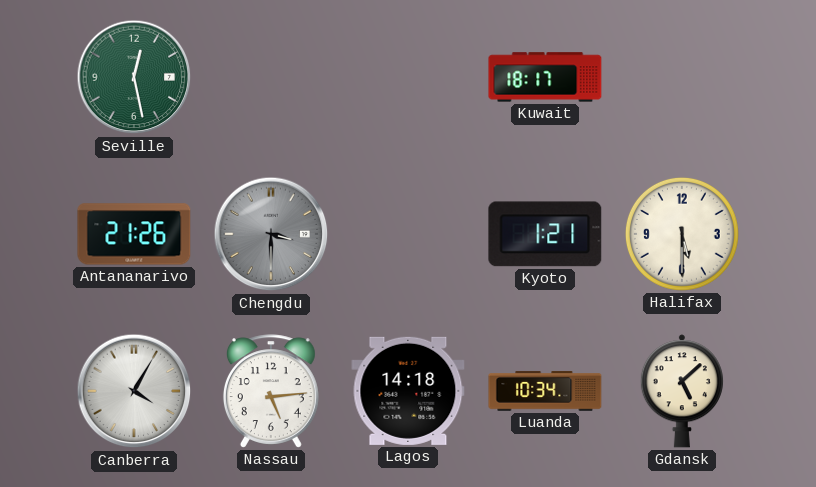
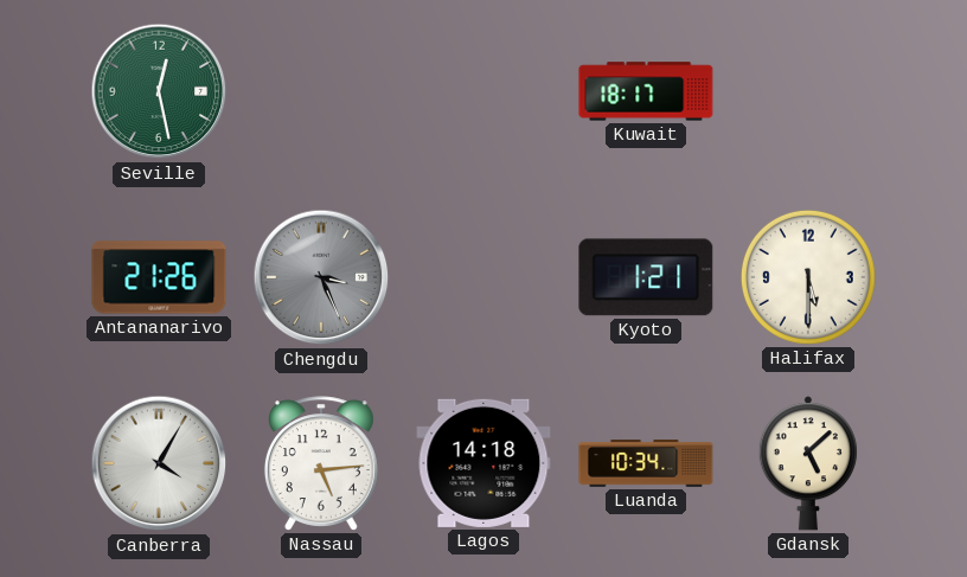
Chengdu: 3:30 -> 3:26
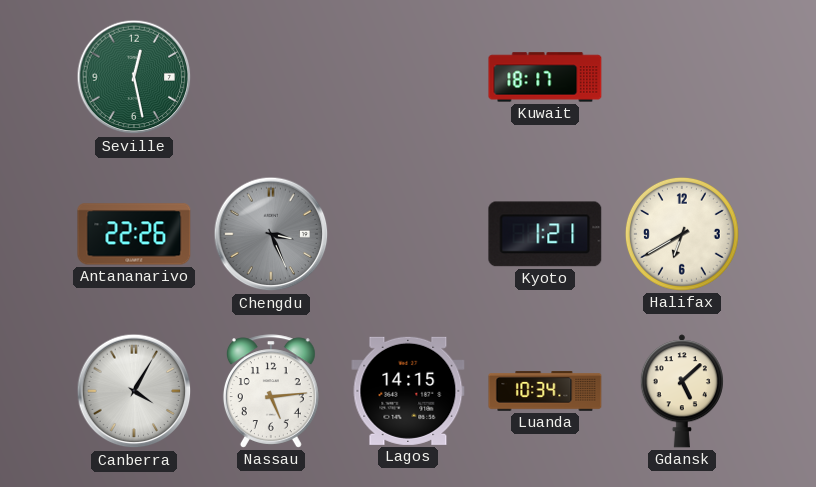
Antananarivo: 21:26 -> 22:26
Halifax: 5:30 -> 6:40
Lagos: 14:18 -> 14:15
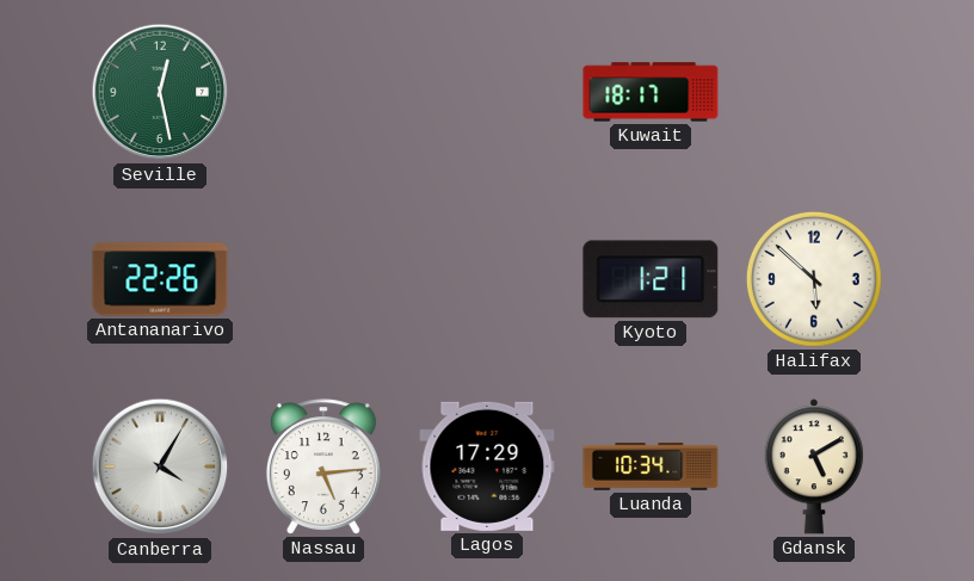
Chengdu: 3:26 -> none
Halifax: 6:40 -> 5:52
Lagos: 14:15 -> 17:29
Gdansk: 5:08 -> 5:10
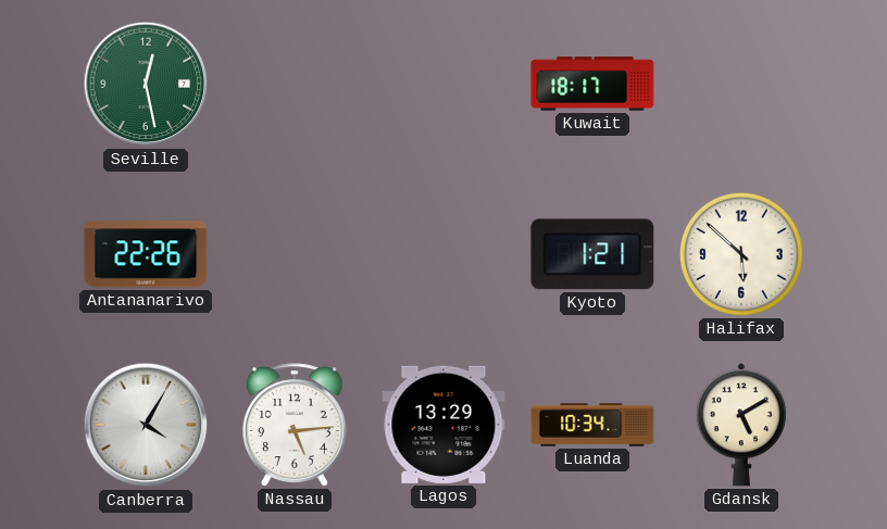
Lagos: 17:29 -> 13:29
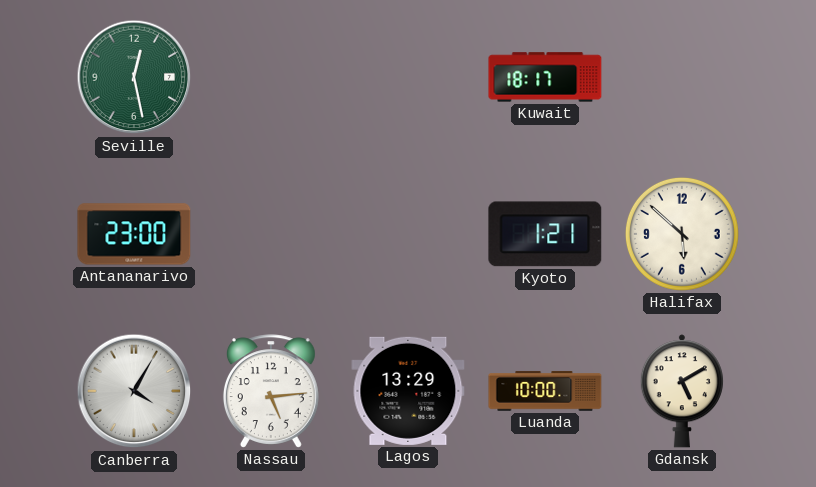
Antananarivo: 22:26 -> 23:00
Luanda: 10:34 -> 10:00
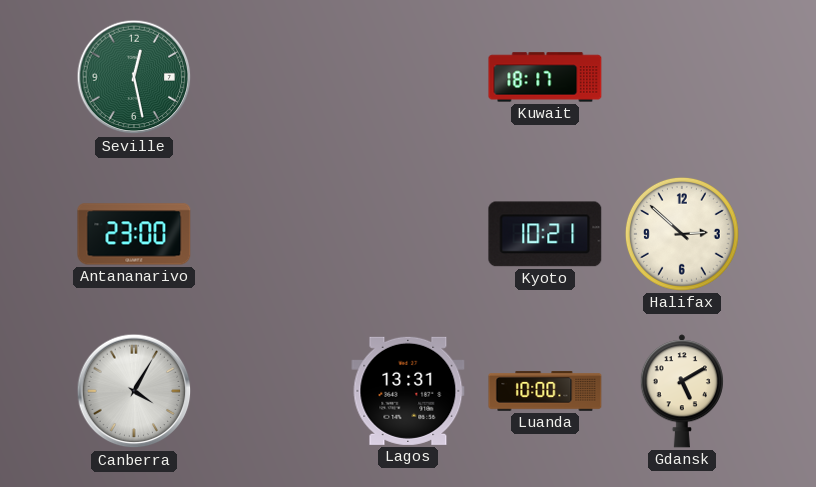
Kyoto: 1:21 -> 10:21
Halifax: 5:52 -> 2:52
Nassau: 5:14 -> none
Lagos: 13:29 -> 13:31
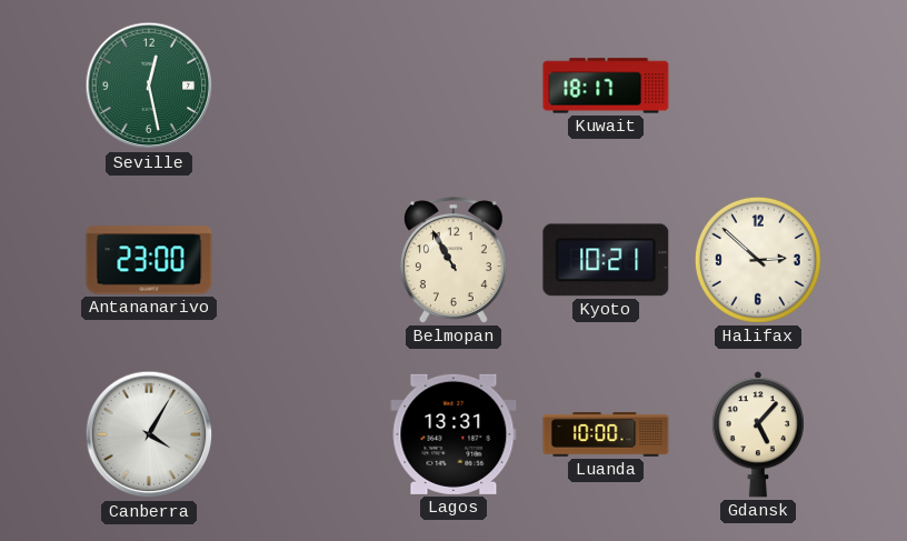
Belmopan: none -> 10:55
Gdansk: 5:10 -> 5:07
